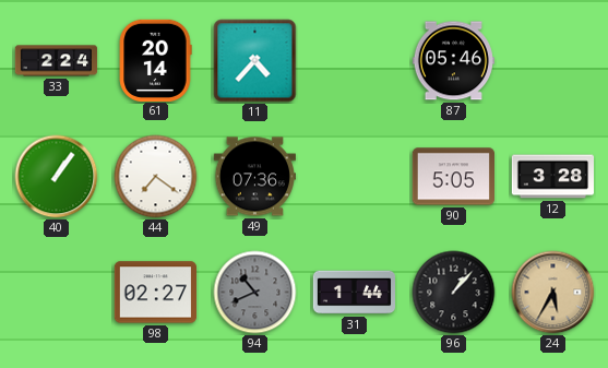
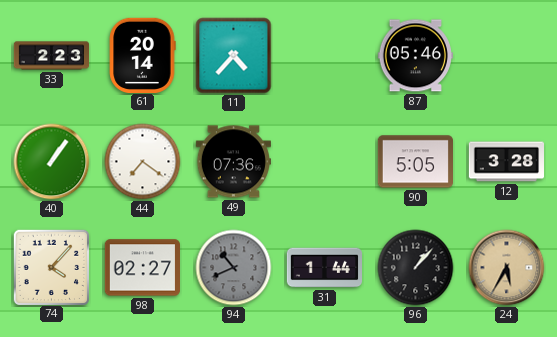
33: 2:24 -> 2:23
74: none -> 4:07
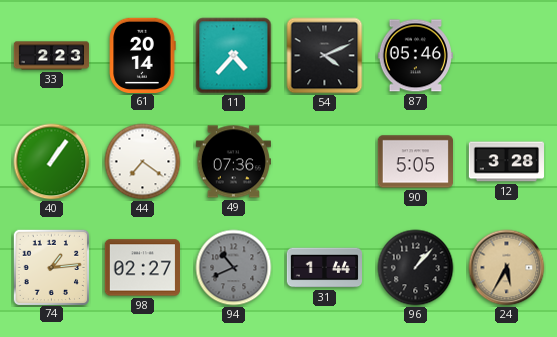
54: none -> 4:11
74: 4:07 -> 1:14
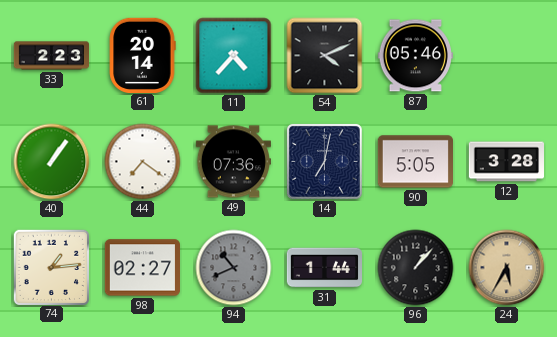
14: none -> 7:02
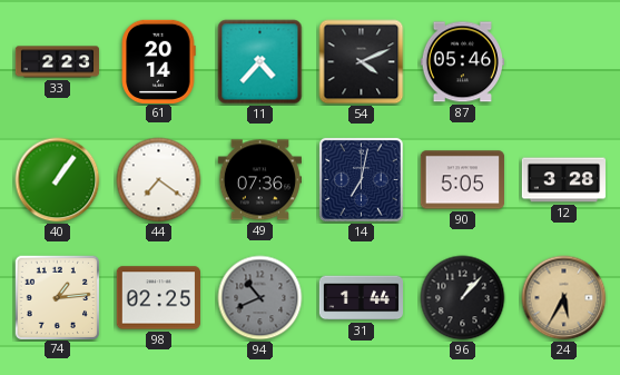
98: 02:27 -> 02:25
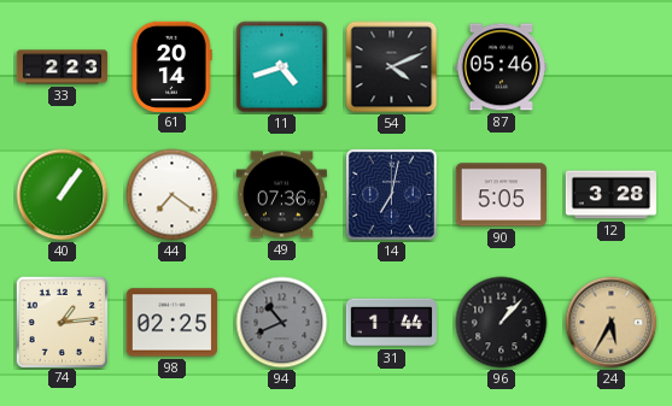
11: 4:37 -> 4:42
